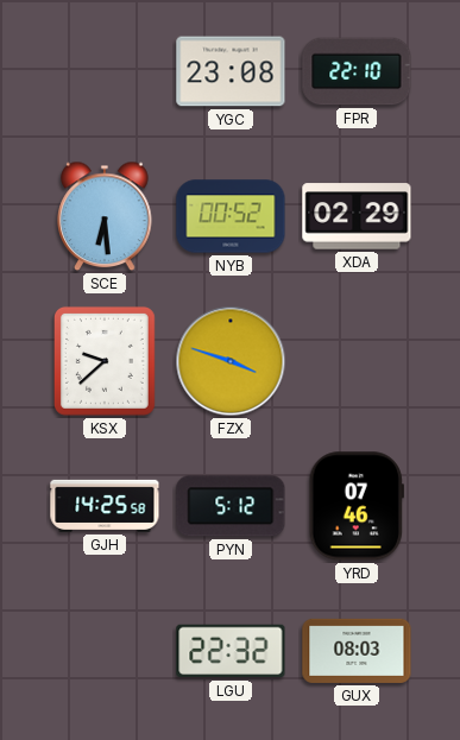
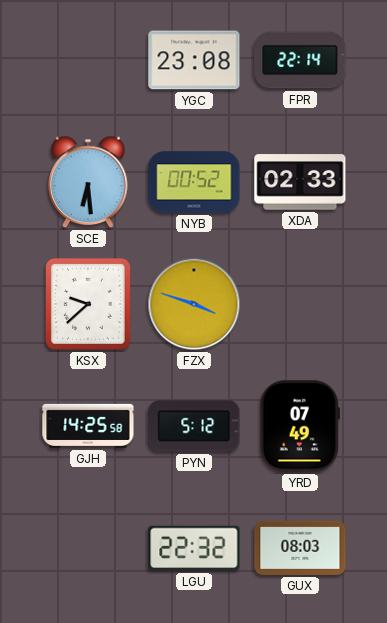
FPR: 22:10 -> 22:14
XDA: 02:29 -> 02:33
YRD: 07:46 -> 07:49
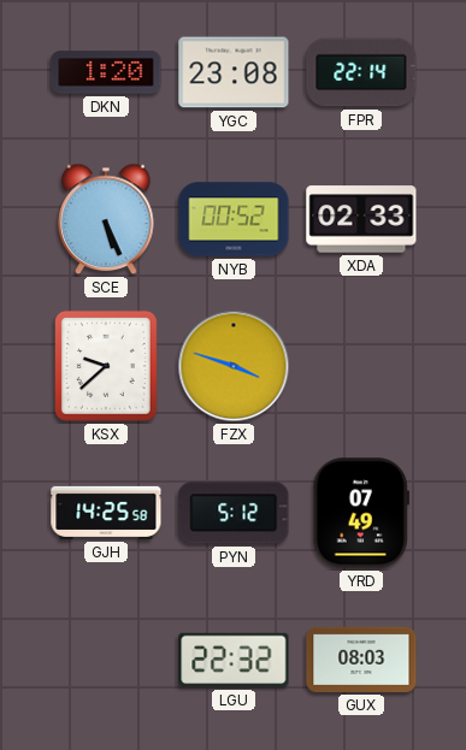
DKN: none -> 1:20
SCE: 6:29 -> 5:26
